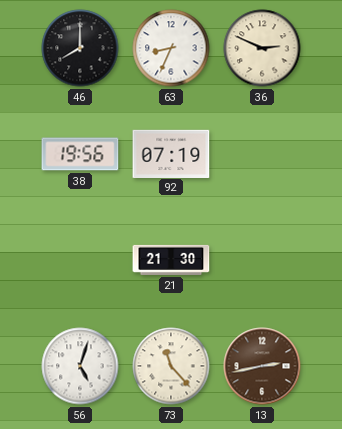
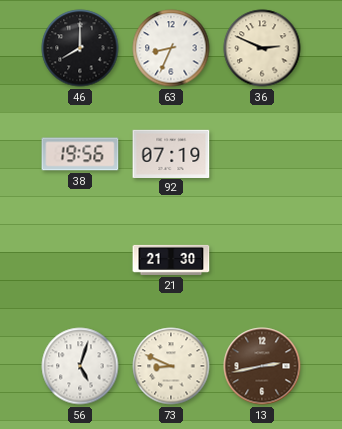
73: 11:23 -> 8:49
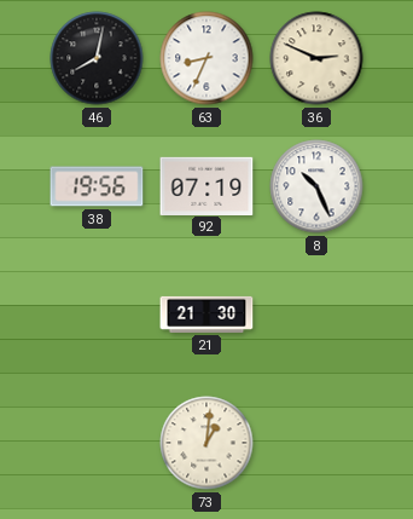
46: 8:00 -> 8:02
8: none -> 10:26
56: 5:03 -> none
73: 8:49 -> 1:01
13: 2:43 -> none
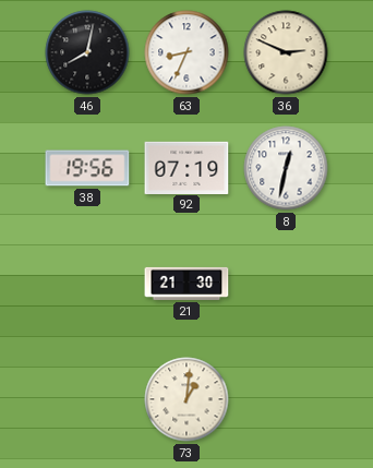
8: 10:26 -> 12:32
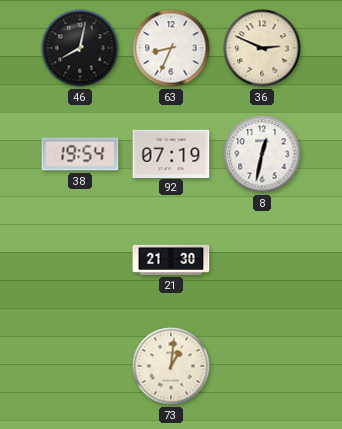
38: 19:56 -> 19:54
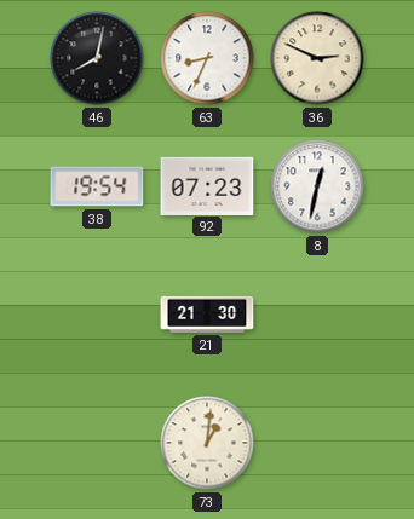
92: 07:19 -> 07:23
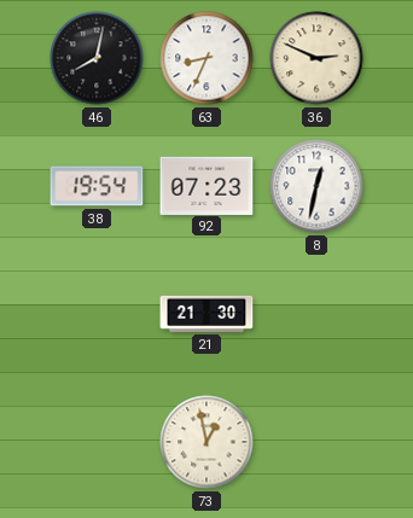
73: 1:01 -> 12:58
